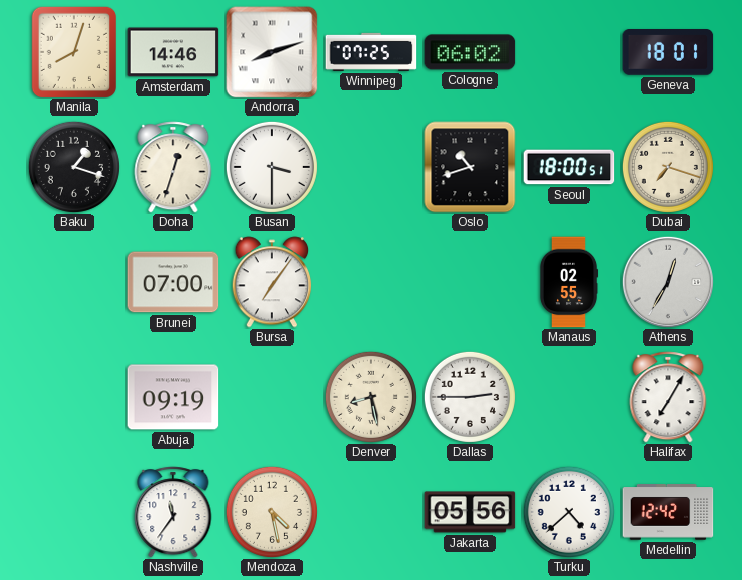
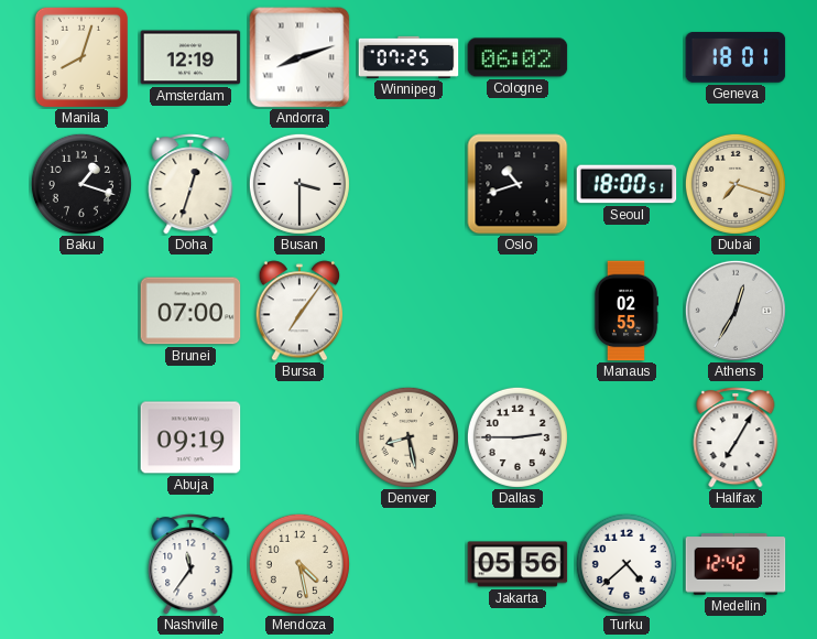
Amsterdam: 14:46 -> 12:19
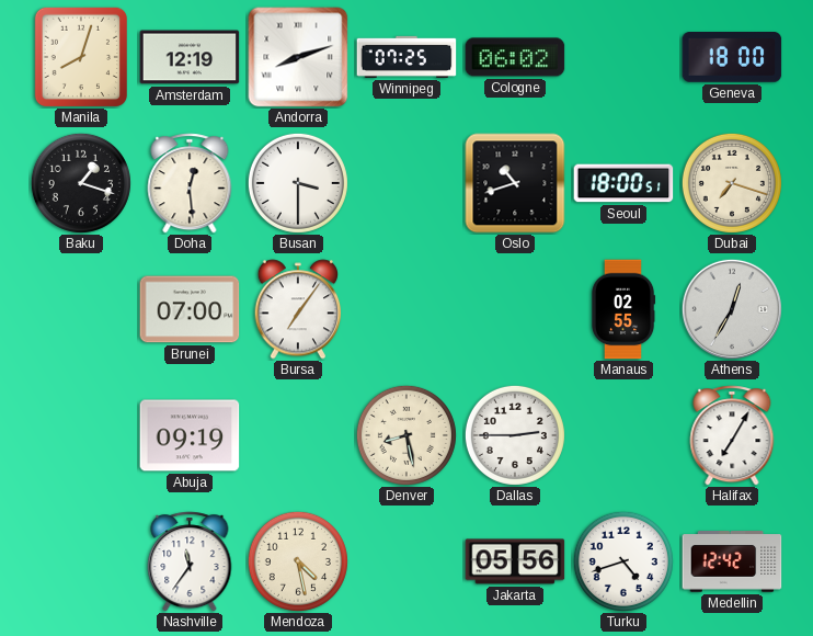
Geneva: 18:01 -> 18:00
Doha: 12:33 -> 12:29
Turku: 4:38 -> 4:42
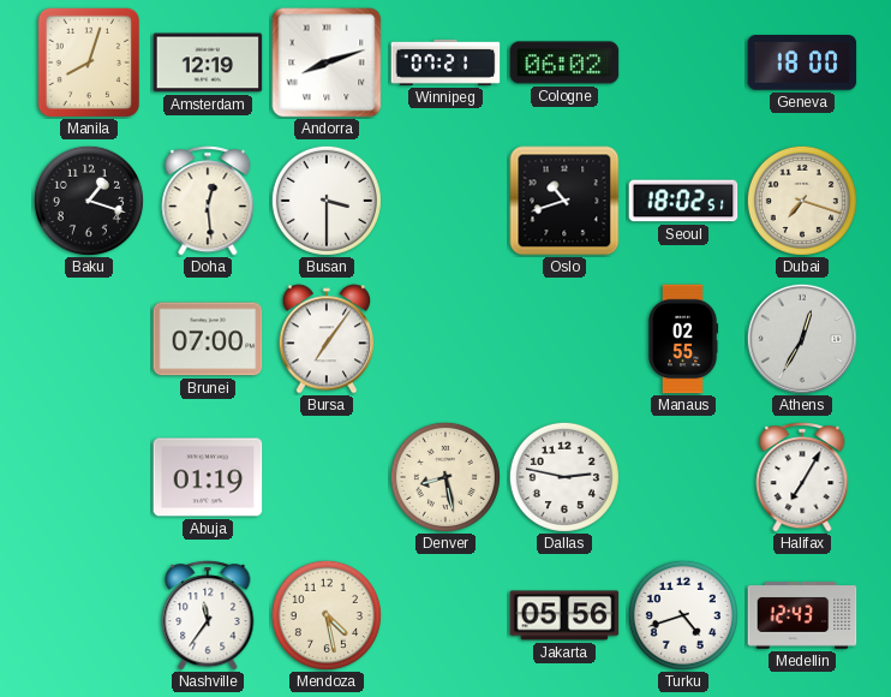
Winnipeg: 07:25 -> 07:21
Seoul: 18:00 -> 18:02
Abuja: 09:19 -> 01:19
Dallas: 2:45 -> 2:47
Medellin: 12:42 -> 12:43
